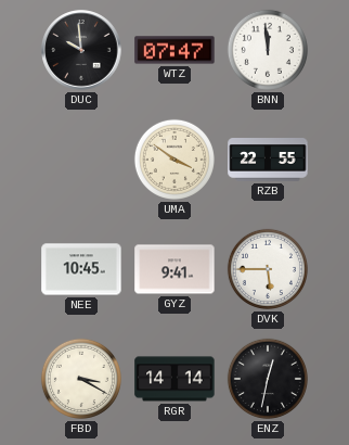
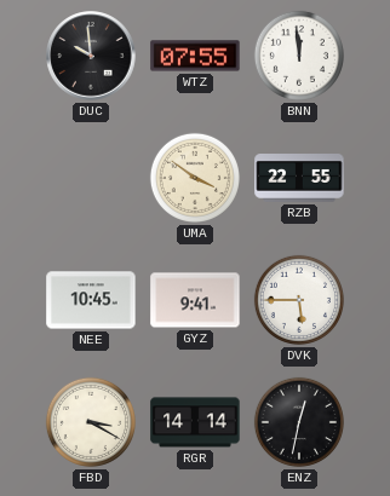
WTZ: 07:47 -> 07:55
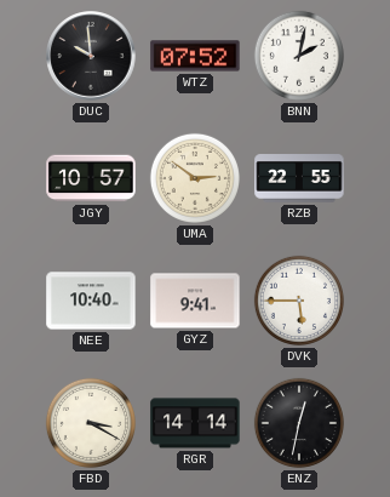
WTZ: 07:55 -> 07:52
BNN: 11:59 -> 2:02
JGY: none -> 10:57
UMA: 3:51 -> 2:51
NEE: 10:45 -> 10:40
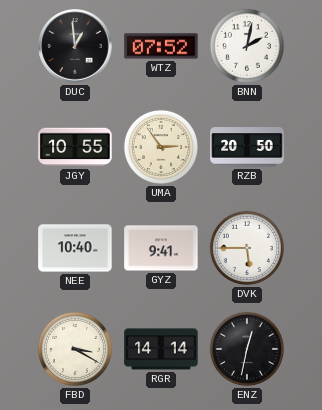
DUC: 9:59 -> 12:59
JGY: 10:57 -> 10:55
UMA: 2:51 -> 2:54
RZB: 22:55 -> 20:50
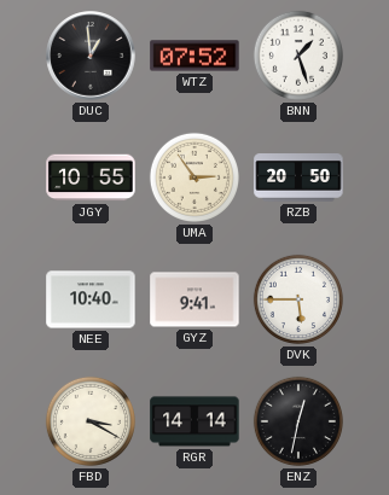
BNN: 2:02 -> 1:27
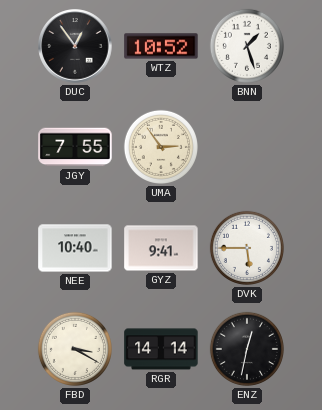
DUC: 12:59 -> 12:54
WTZ: 07:52 -> 10:52
JGY: 10:55 -> 7:55
RZB: 20:50 -> none
